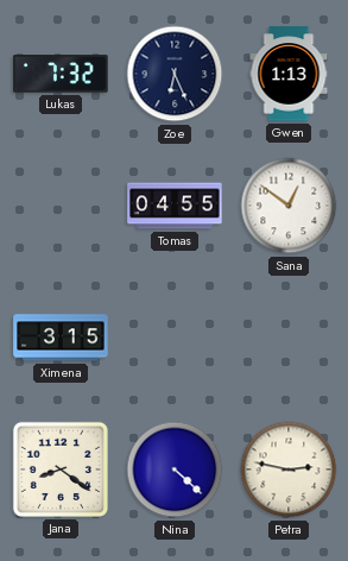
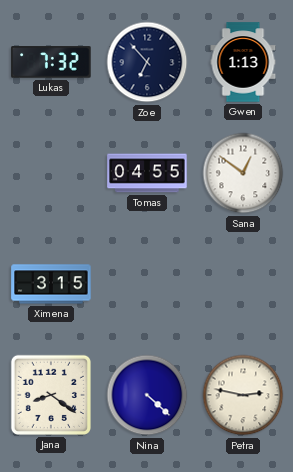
Zoe: 6:26 -> 6:53
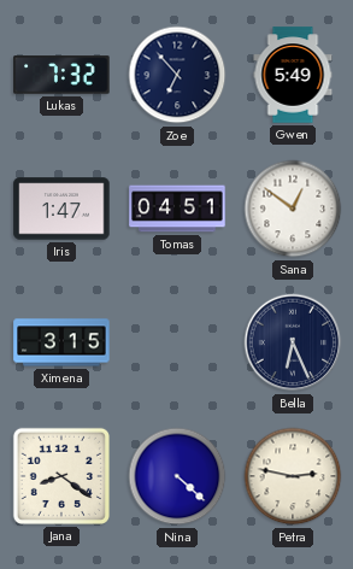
Gwen: 1:13 -> 5:49
Iris: none -> 1:47
Tomas: 04:55 -> 04:51
Bella: none -> 6:26
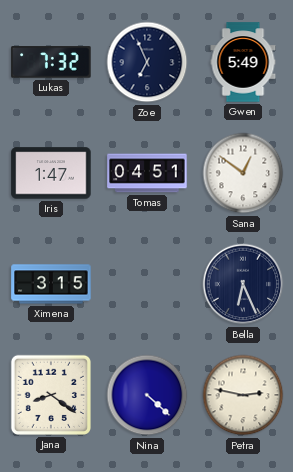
Zoe: 6:53 -> 6:56
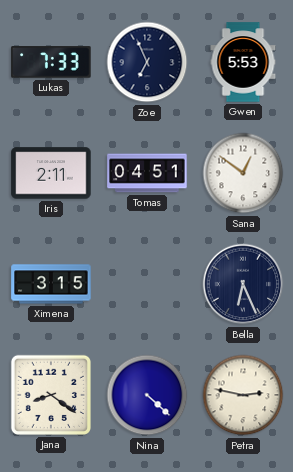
Lukas: 7:32 -> 7:33
Gwen: 5:49 -> 5:53
Iris: 1:47 -> 2:11
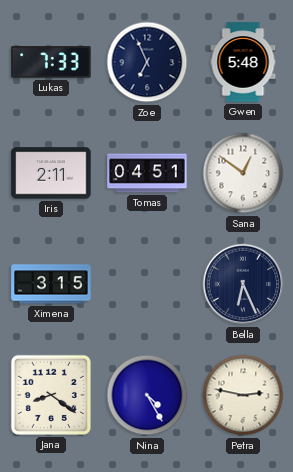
Gwen: 5:53 -> 5:48
Nina: 4:22 -> 4:25
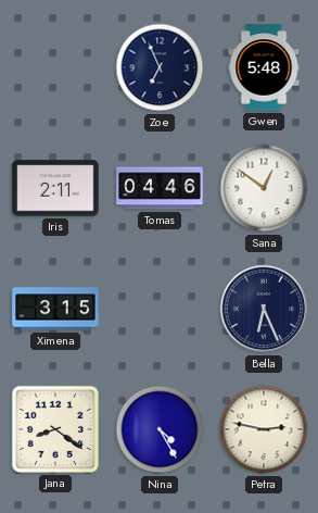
Lukas: 7:33 -> none
Tomas: 04:51 -> 04:46
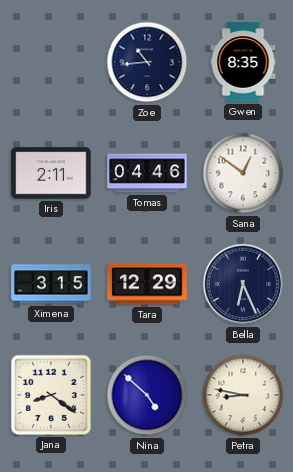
Zoe: 6:56 -> 10:44
Gwen: 5:48 -> 8:35
Tara: none -> 12:29
Nina: 4:25 -> 4:52
Petra: 2:47 -> 8:47
